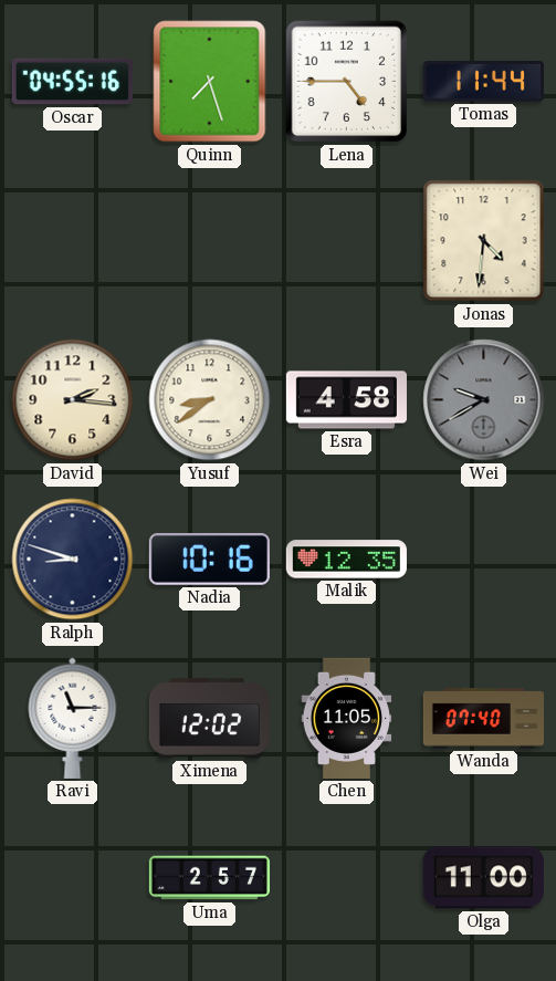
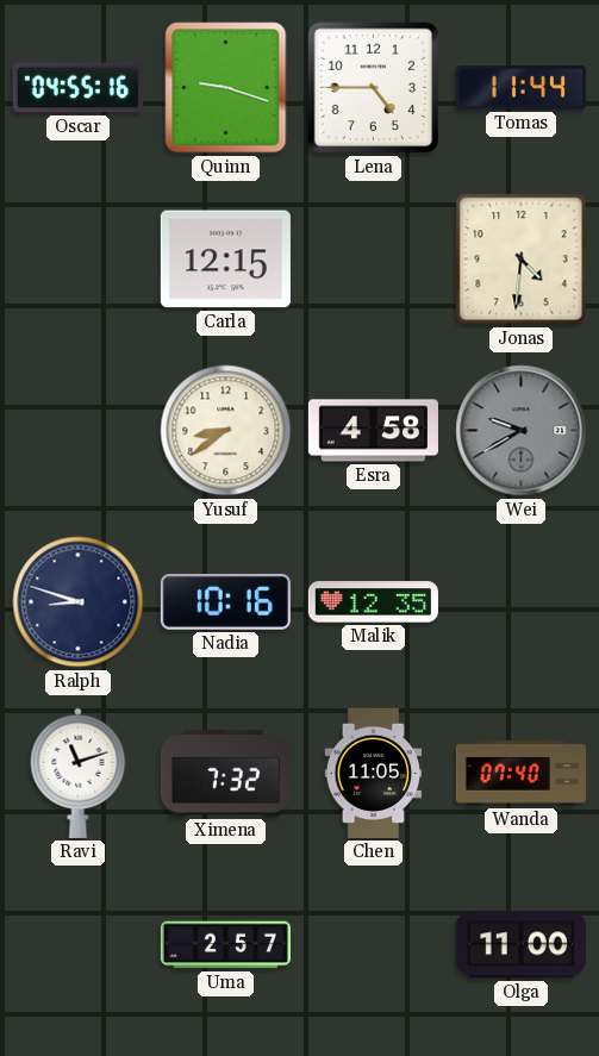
Quinn: 7:27 -> 9:18
Carla: none -> 12:15
David: 2:16 -> none
Ravi: 11:15 -> 11:12
Ximena: 12:02 -> 7:32
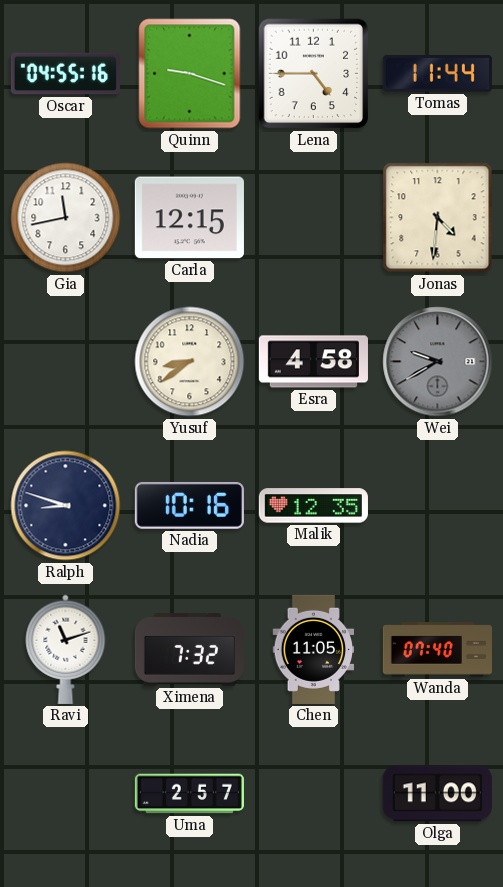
Gia: none -> 11:43
